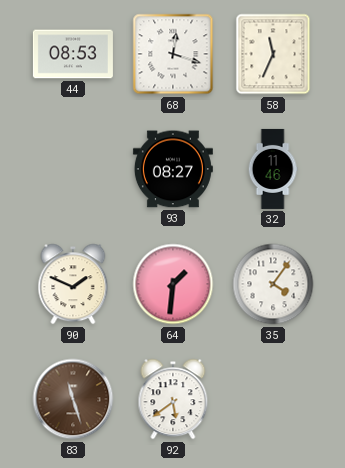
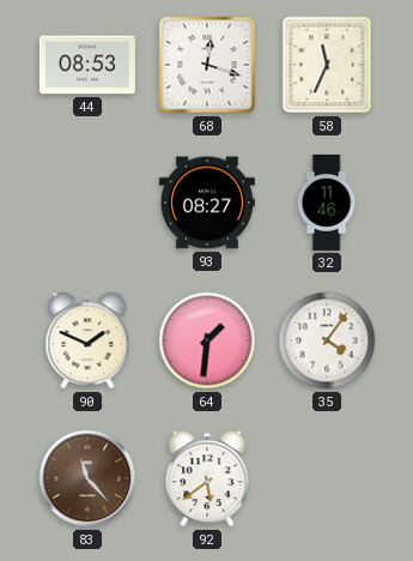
83: 11:27 -> 11:23
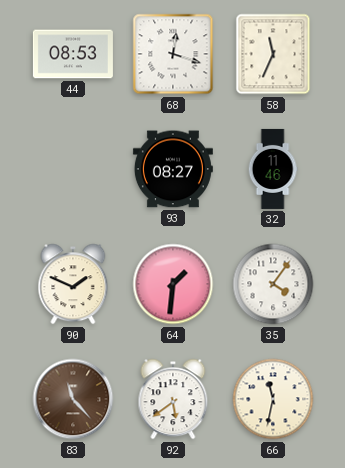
66: none -> 11:32
